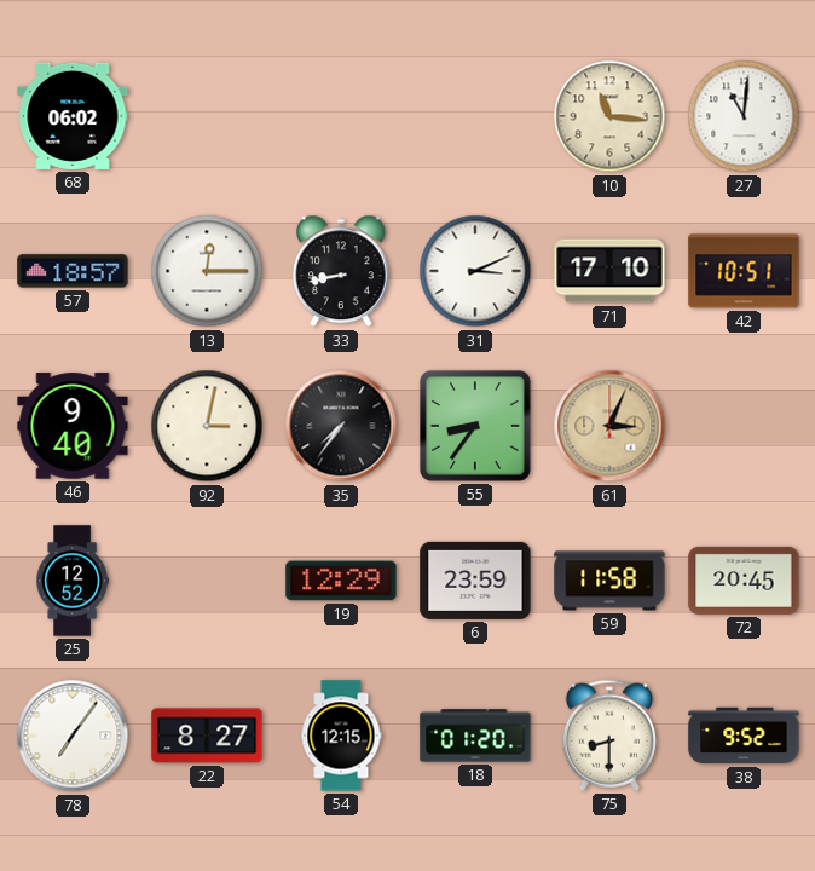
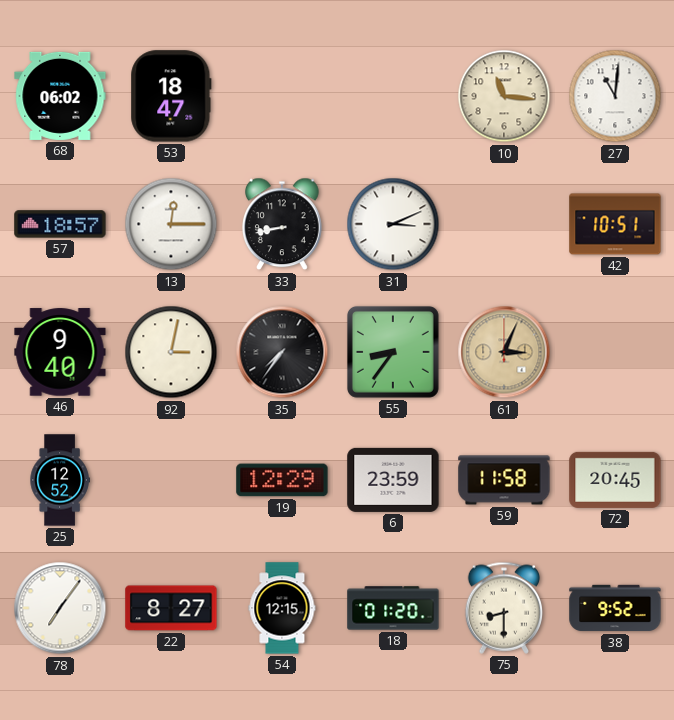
53: none -> 18:47
71: 17:10 -> none
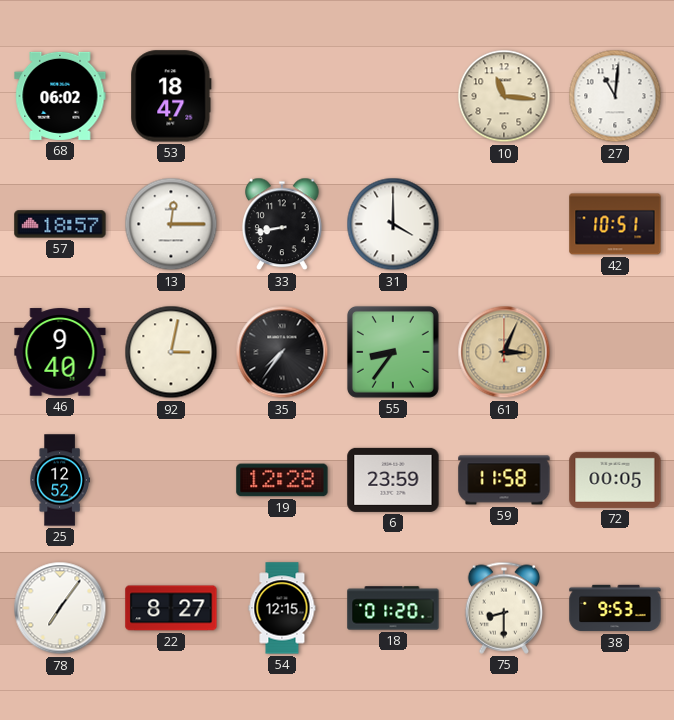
31: 3:11 -> 4:00
19: 12:29 -> 12:28
72: 20:45 -> 00:05
38: 9:52 -> 9:53
